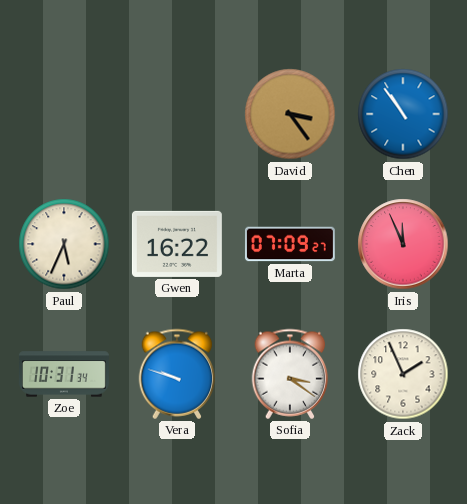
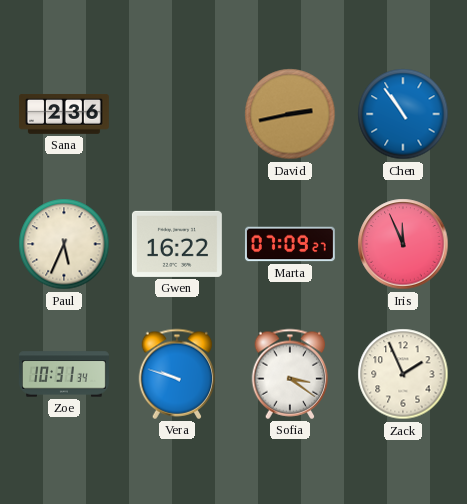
Sana: none -> 2:36
David: 3:24 -> 2:43
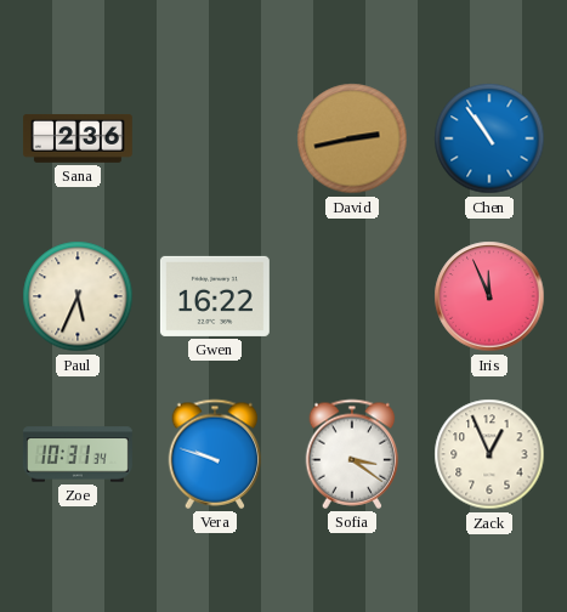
Marta: 07:09 -> none
Zack: 1:56 -> 12:56
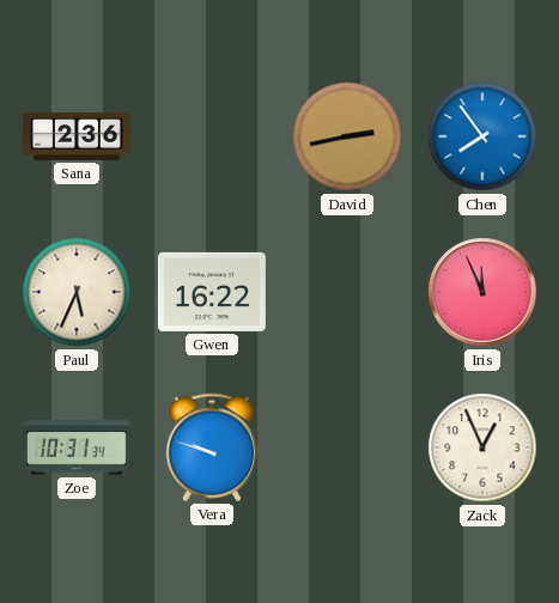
Chen: 10:54 -> 7:54
Sofia: 3:21 -> none
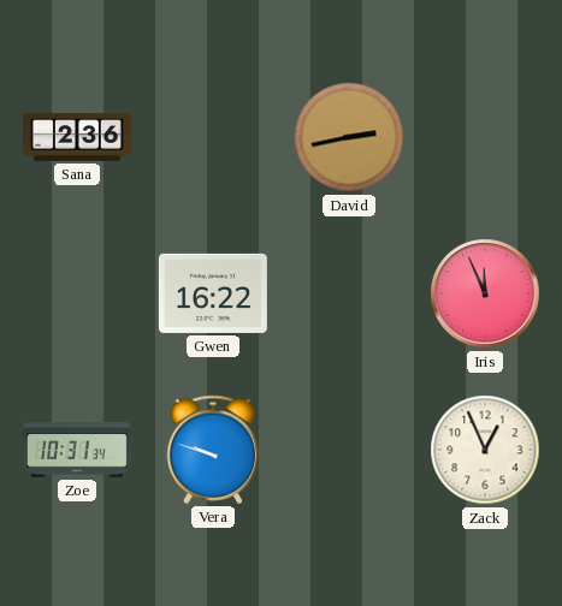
Chen: 7:54 -> none
Paul: 5:34 -> none
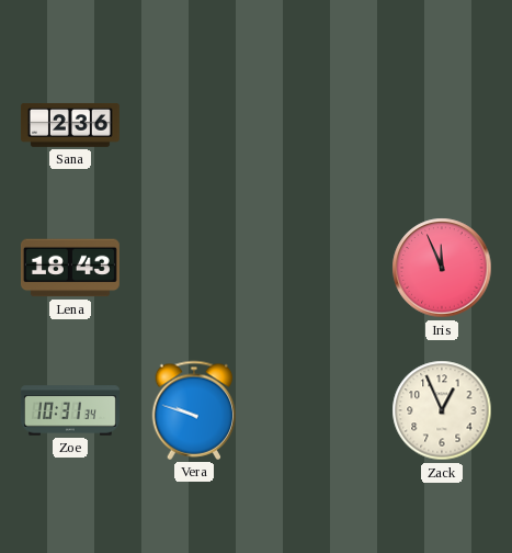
David: 2:43 -> none
Lena: none -> 18:43
Gwen: 16:22 -> none
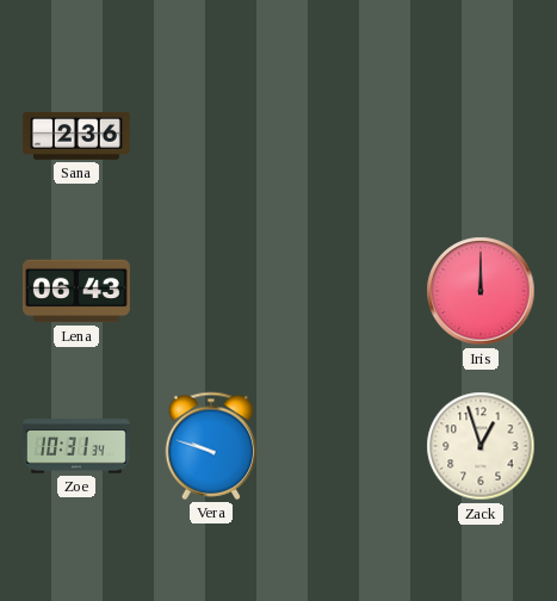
Lena: 18:43 -> 06:43
Iris: 11:56 -> 12:00
Zack: 12:56 -> 12:57
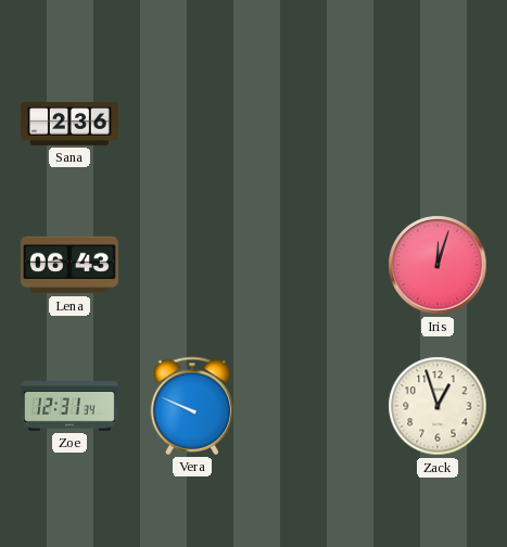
Iris: 12:00 -> 12:03
Zoe: 10:31 -> 12:31
Vera: 9:48 -> 9:49
